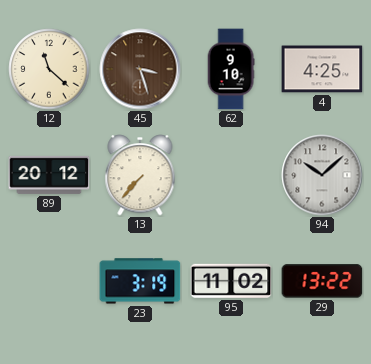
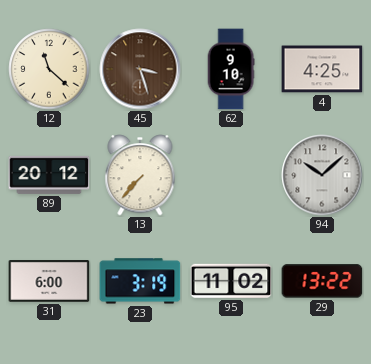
31: none -> 6:00
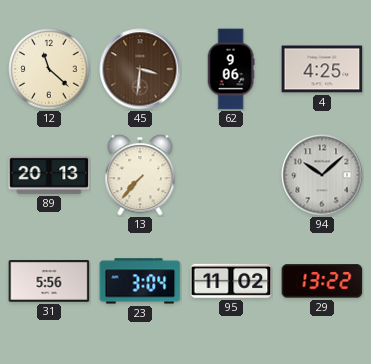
45: 3:27 -> 3:31
62: 9:10 -> 9:06
89: 20:12 -> 20:13
31: 6:00 -> 5:56
23: 3:19 -> 3:04
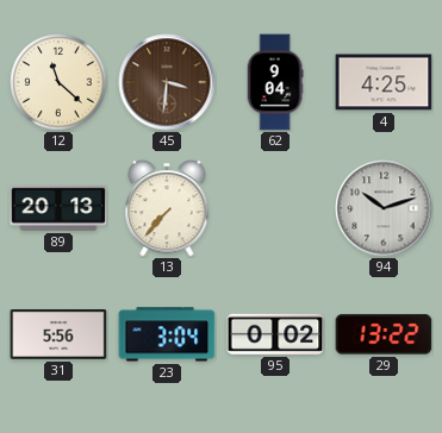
62: 9:06 -> 9:04
94: 10:08 -> 10:12
95: 11:02 -> 0:02
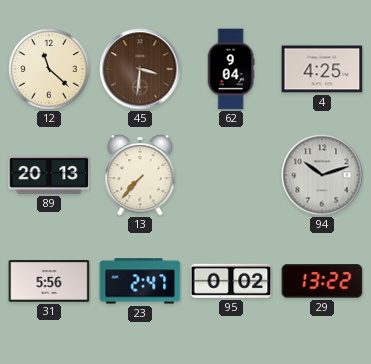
23: 3:04 -> 2:47
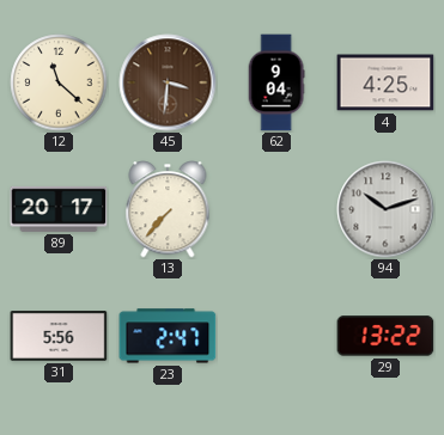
89: 20:13 -> 20:17
95: 0:02 -> none
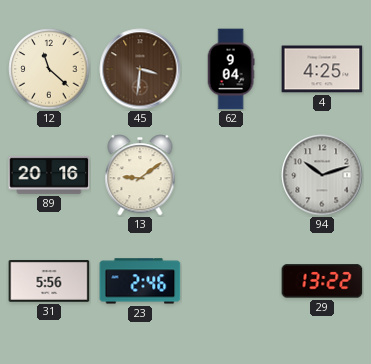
89: 20:17 -> 20:16
13: 7:37 -> 9:09
23: 2:47 -> 2:46
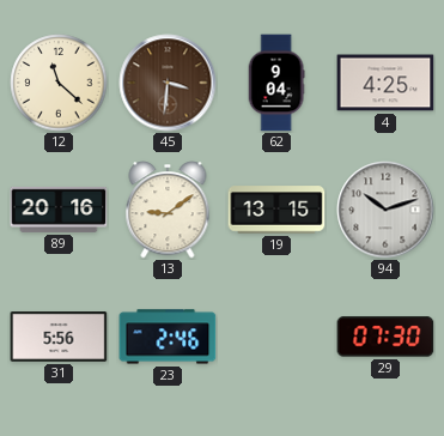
19: none -> 13:15
29: 13:22 -> 07:30
